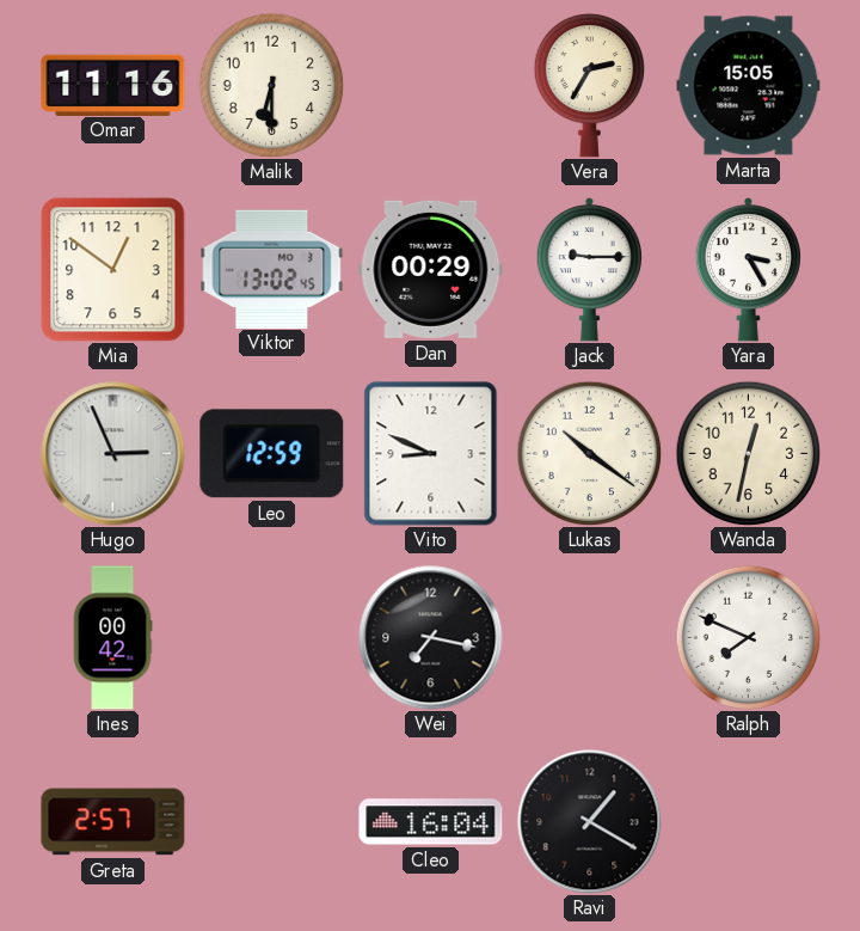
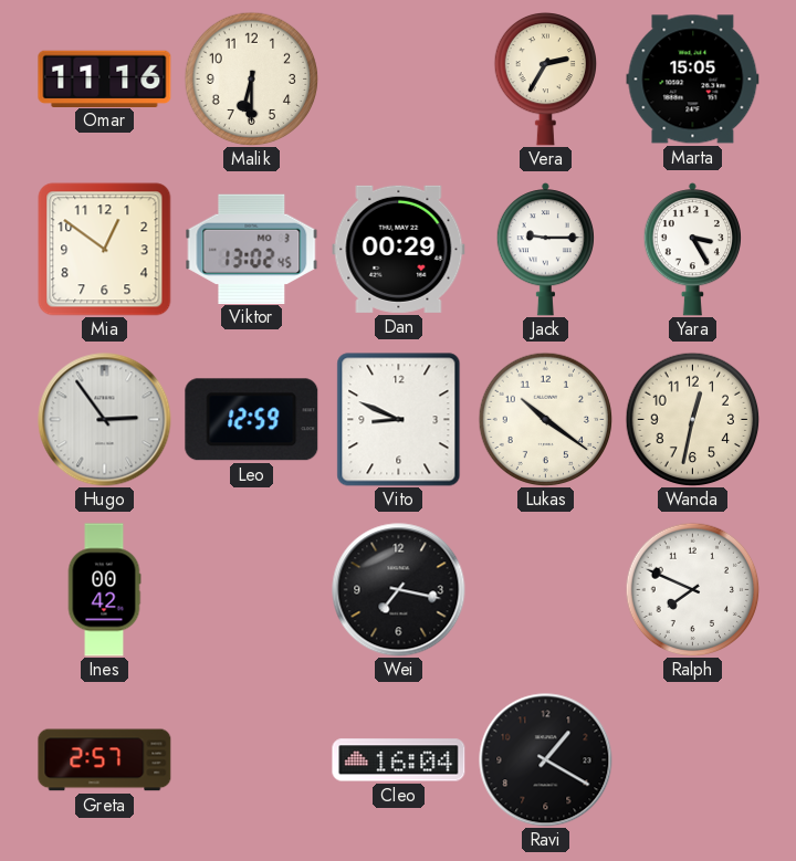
Hugo: 2:56 -> 2:54
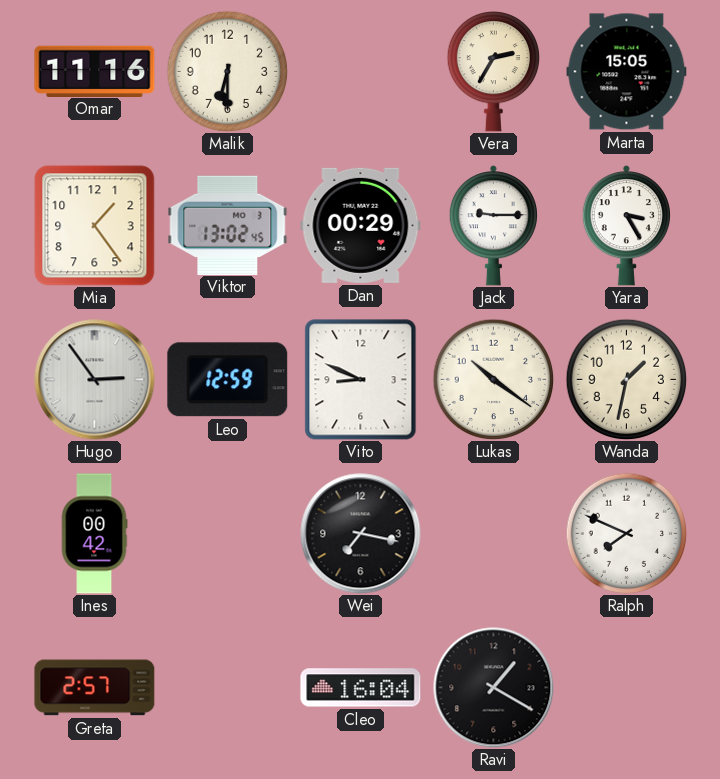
Mia: 12:51 -> 1:24
Wanda: 12:32 -> 1:32
